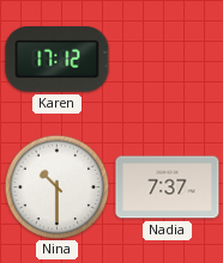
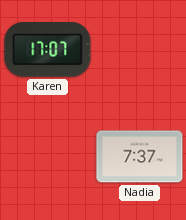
Karen: 17:12 -> 17:07
Nina: 10:30 -> none
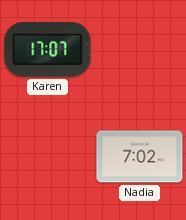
Nadia: 7:37 -> 7:02
